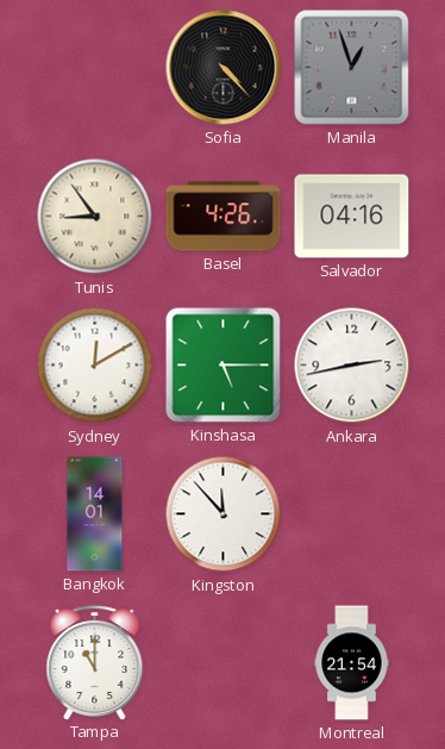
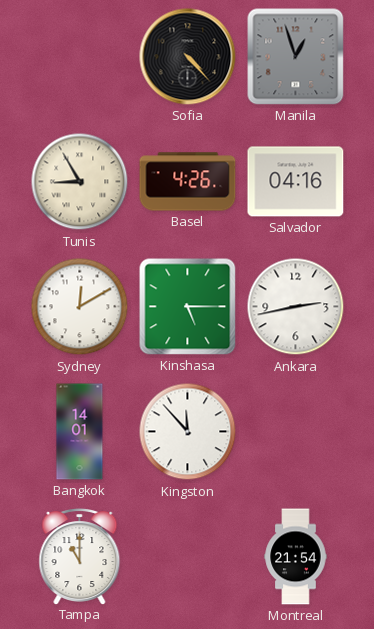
Tunis: 8:54 -> 8:55
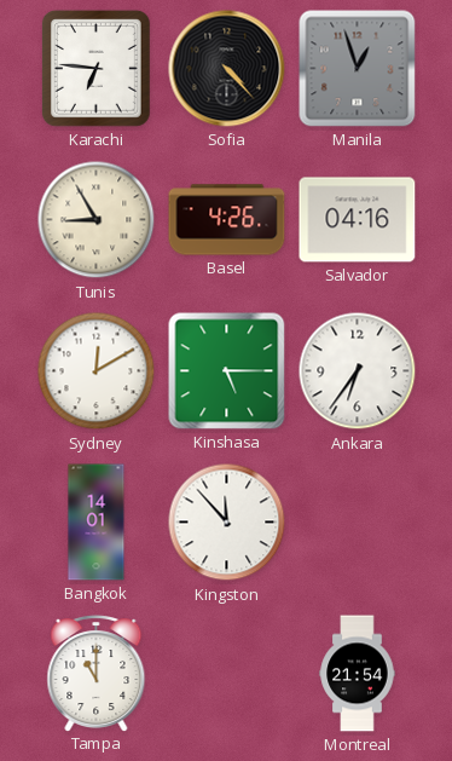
Karachi: none -> 6:46
Ankara: 2:43 -> 6:36
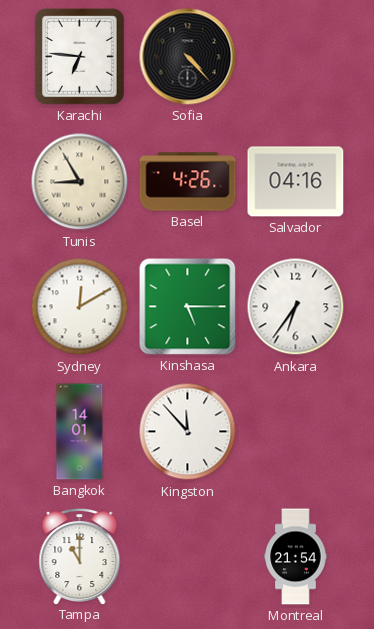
Manila: 12:57 -> none
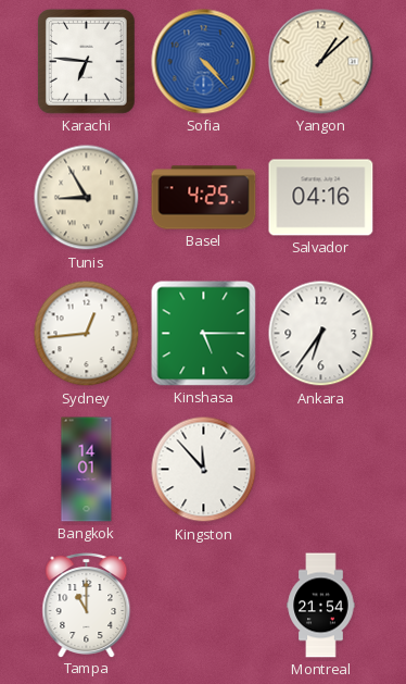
Sofia dial: black -> blue
Yangon: none -> 1:08
Basel: 4:26 -> 4:25
Sydney: 12:10 -> 12:44
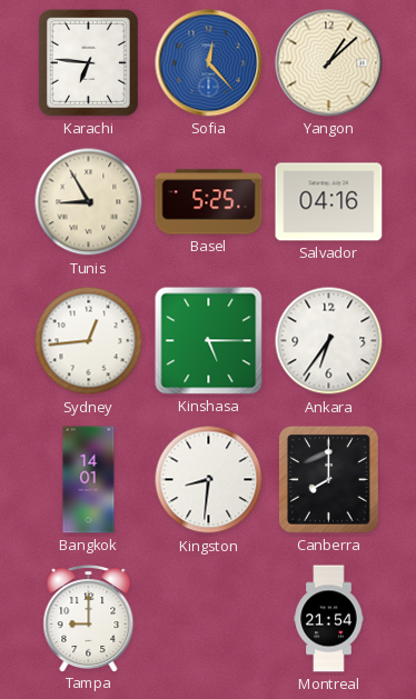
Sofia: 4:23 -> 12:23
Basel: 4:25 -> 5:25
Kingston: 11:53 -> 8:31
Canberra: none -> 8:00
Tampa: 11:00 -> 9:00
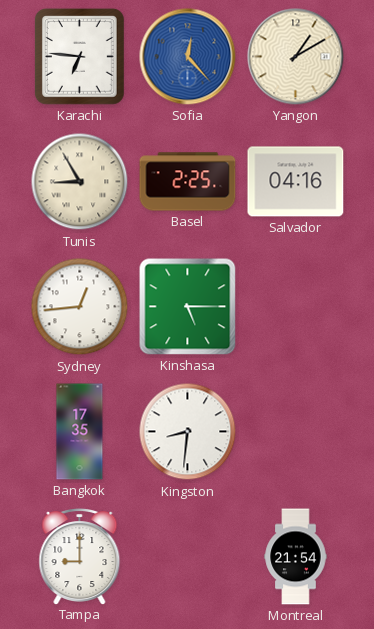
Yangon: 1:08 -> 1:10
Basel: 5:25 -> 2:25
Ankara: 6:36 -> none
Bangkok: 14:01 -> 17:35
Canberra: 8:00 -> none
